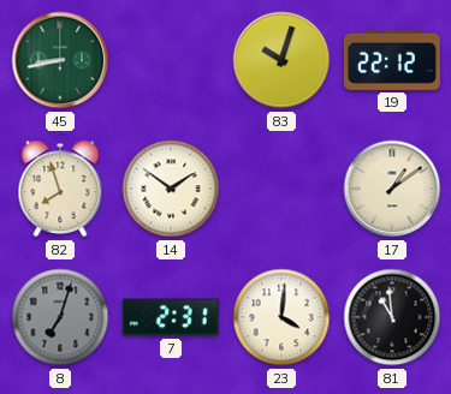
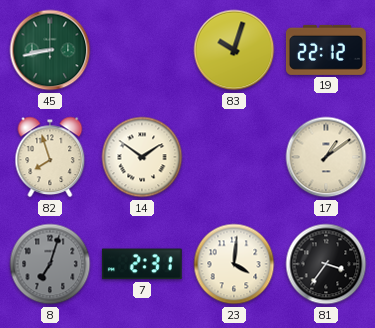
81: 10:59 -> 3:36
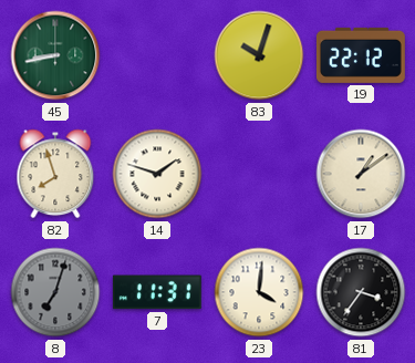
14: 1:51 -> 1:48
7: 2:31 -> 11:31
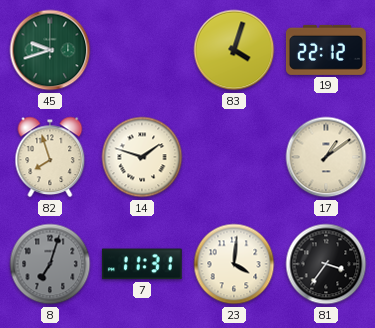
45: 8:43 -> 9:42
83: 10:03 -> 4:03
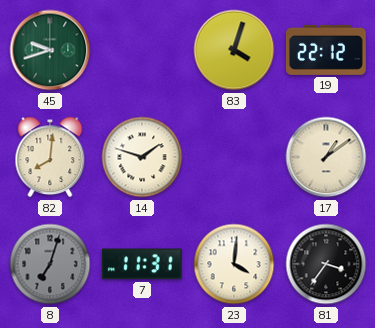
82: 7:57 -> 8:01
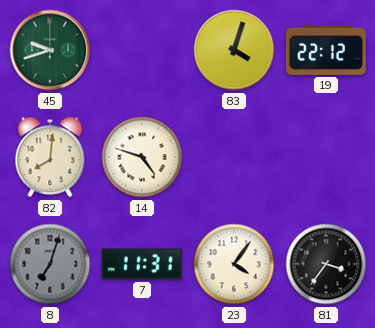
14: 1:48 -> 4:48
17: 1:09 -> none
23: 4:01 -> 4:06
